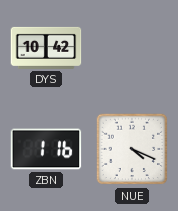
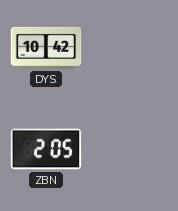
ZBN: 1:16 -> 2:05
NUE: 4:19 -> none
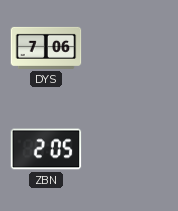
DYS: 10:42 -> 7:06
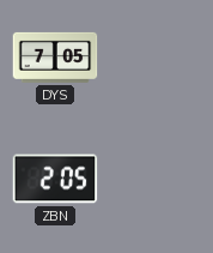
DYS: 7:06 -> 7:05
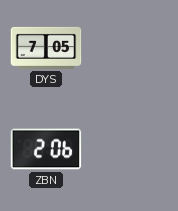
ZBN: 2:05 -> 2:06
